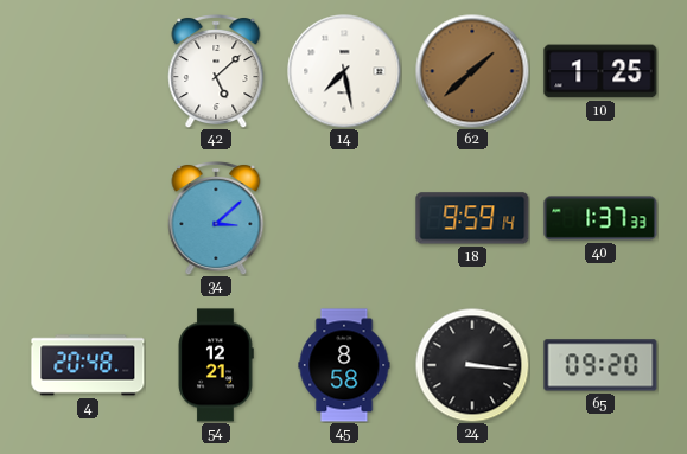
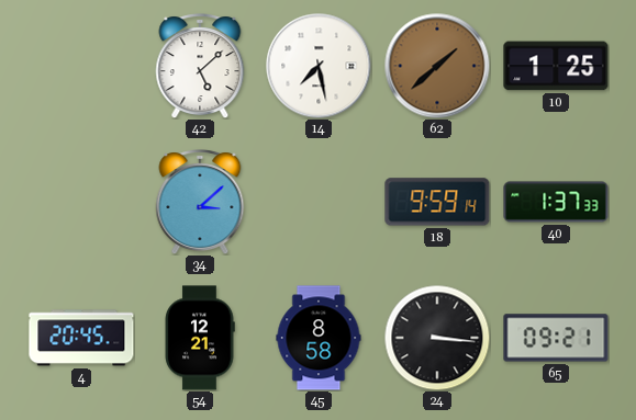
4: 20:48 -> 20:45
65: 09:20 -> 09:21
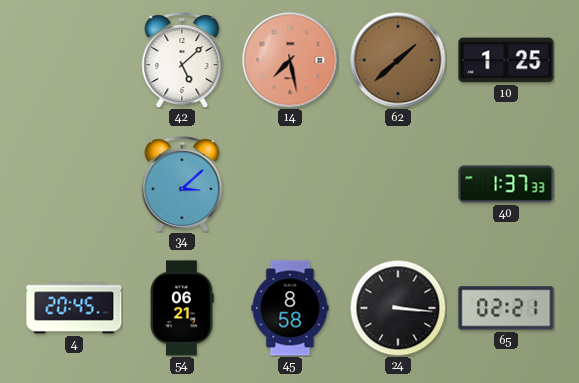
14 dial: white -> salmon
18: 9:59 -> none
54: 12:21 -> 06:21
65: 09:21 -> 02:21
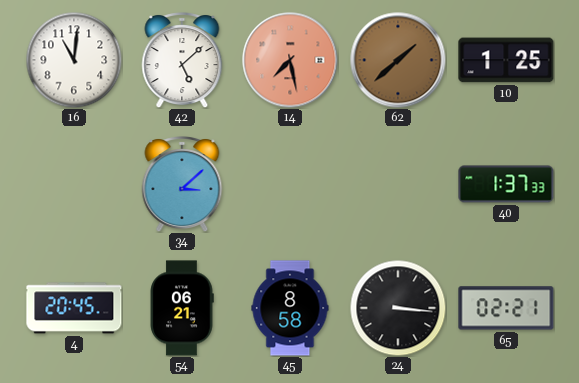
16: none -> 11:01
